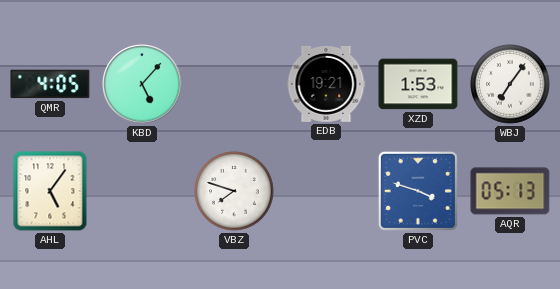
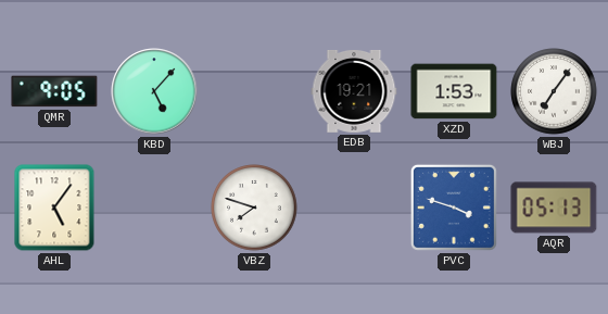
QMR: 4:05 -> 9:05
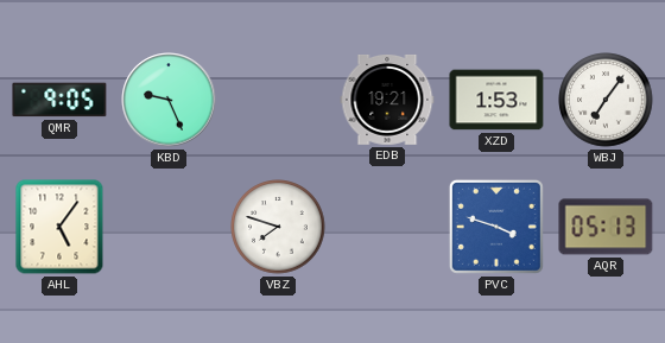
KBD: 5:07 -> 9:26
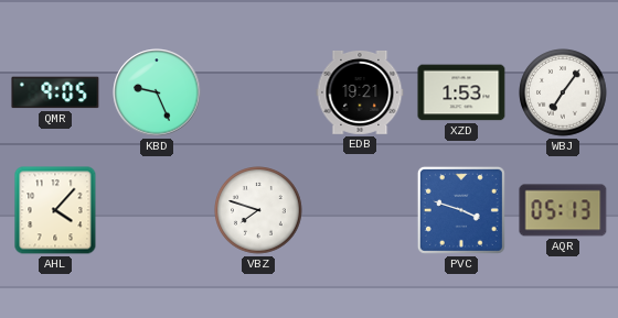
AHL: 5:06 -> 4:07
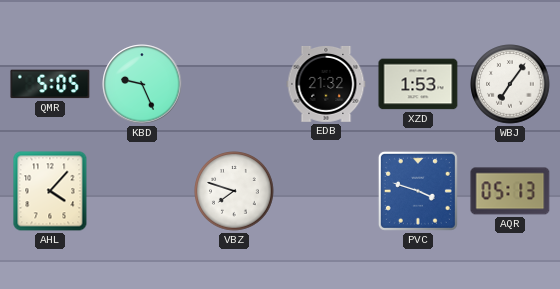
QMR: 9:05 -> 5:05
EDB: 19:21 -> 21:32
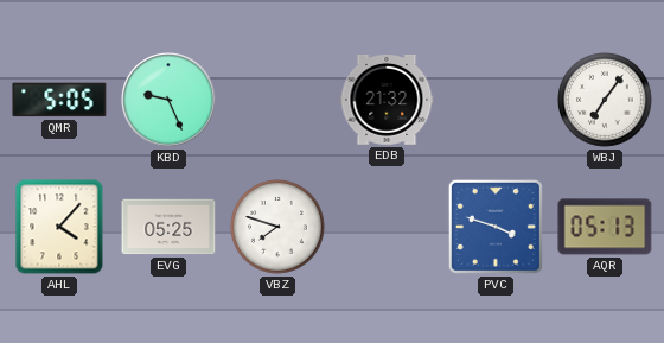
XZD: 1:53 -> none
EVG: none -> 05:25
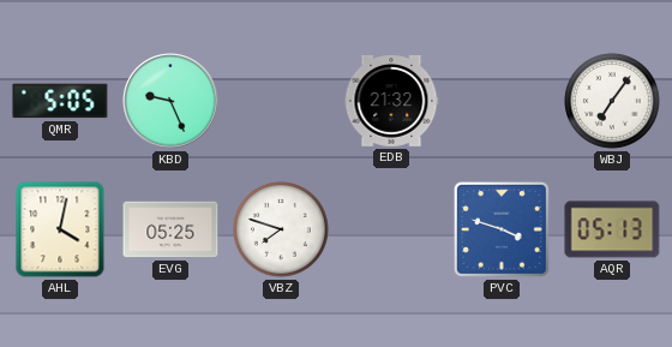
AHL: 4:07 -> 4:02
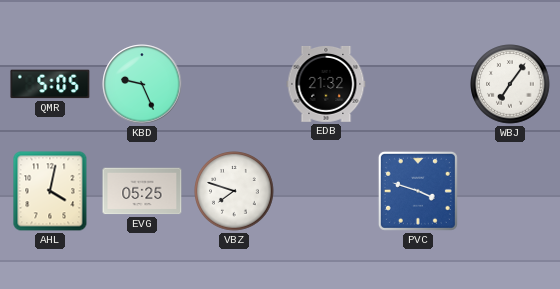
AQR: 05:13 -> none
